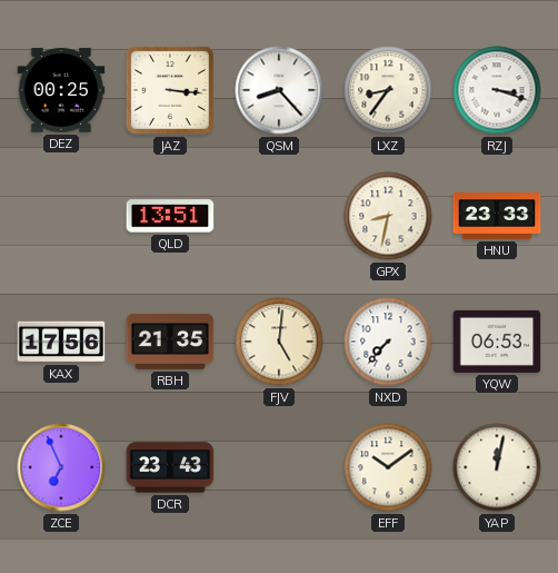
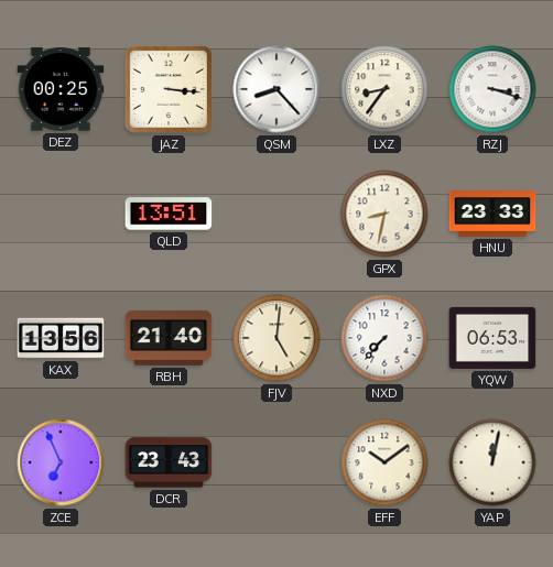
KAX: 17:56 -> 13:56
RBH: 21:35 -> 21:40
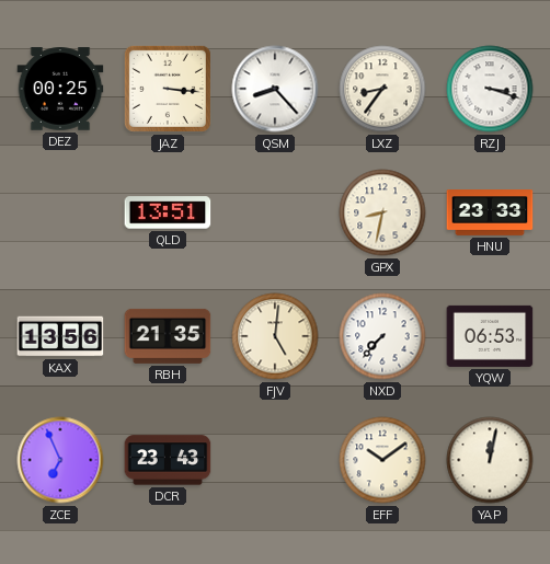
RBH: 21:40 -> 21:35
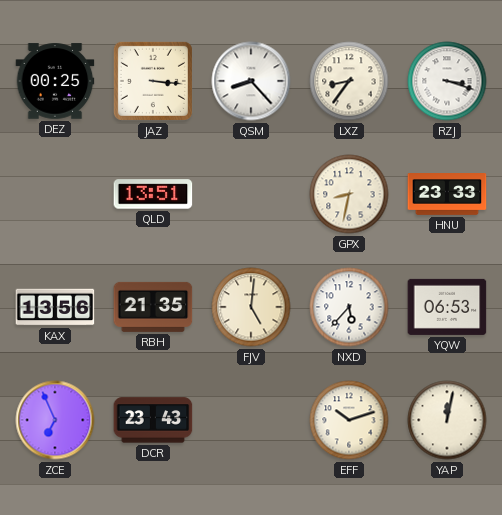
NXD: 7:37 -> 5:37
EFF: 10:09 -> 10:12
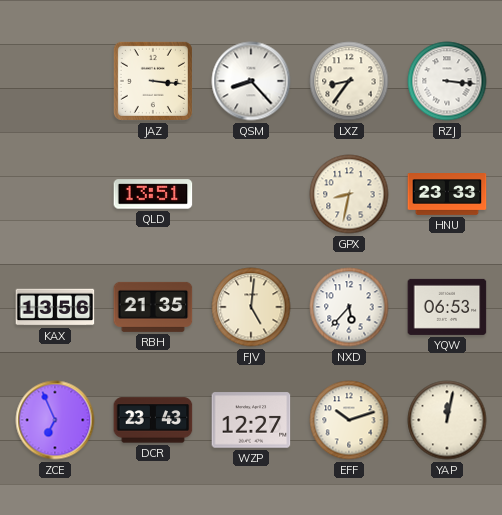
DEZ: 00:25 -> none
RZJ: 3:18 -> 3:16
WZP: none -> 12:27
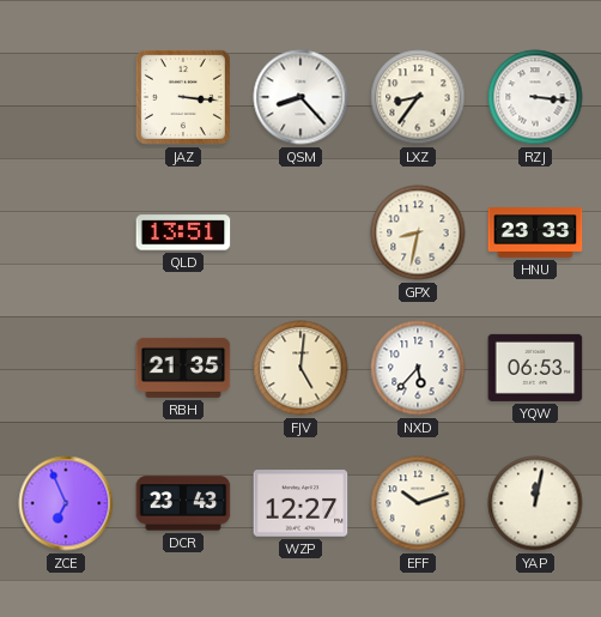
KAX: 13:56 -> none
